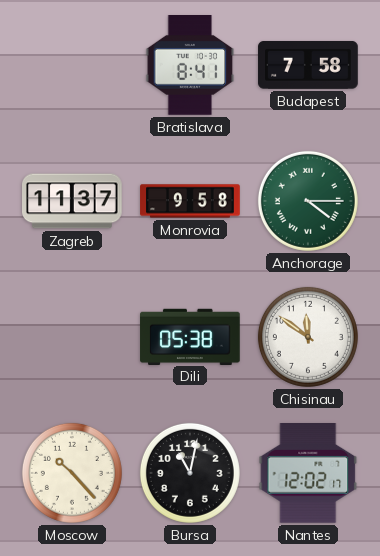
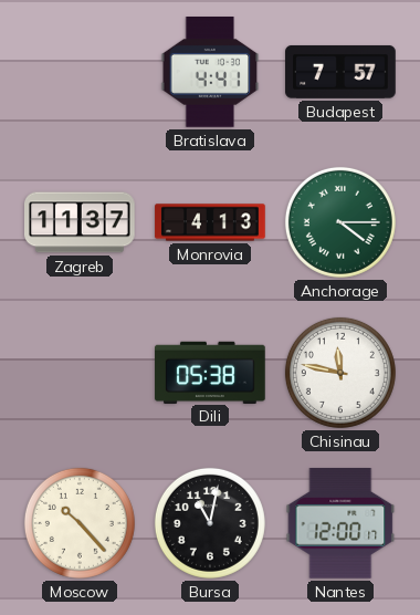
Bratislava: 8:41 -> 4:41
Budapest: 7:58 -> 7:57
Monrovia: 9:58 -> 4:13
Chisinau: 11:51 -> 11:47
Nantes: 12:02 -> 12:00
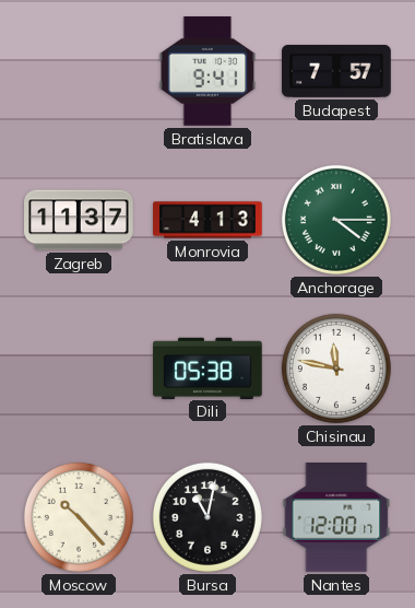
Bratislava: 4:41 -> 9:41
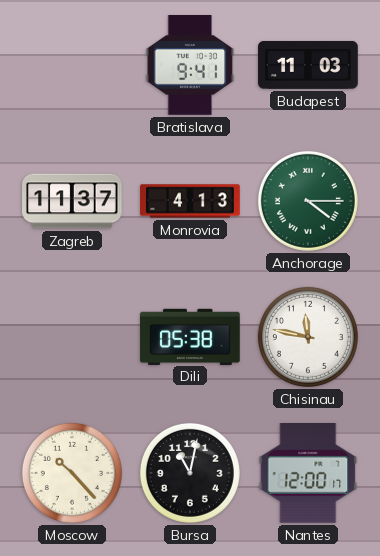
Budapest: 7:57 -> 11:03
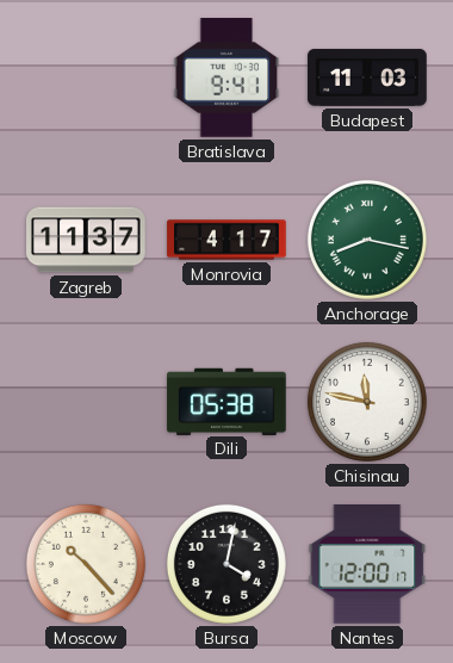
Monrovia: 4:13 -> 4:17
Anchorage: 4:15 -> 8:17
Bursa: 11:02 -> 4:02
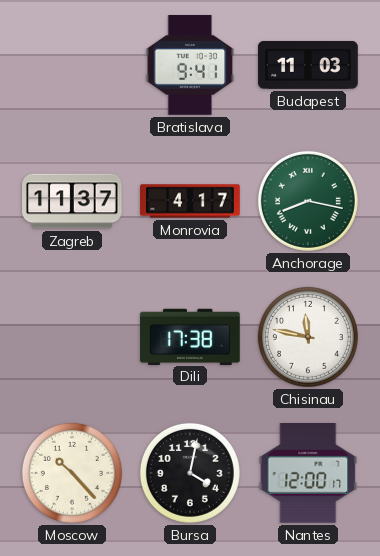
Dili: 05:38 -> 17:38
